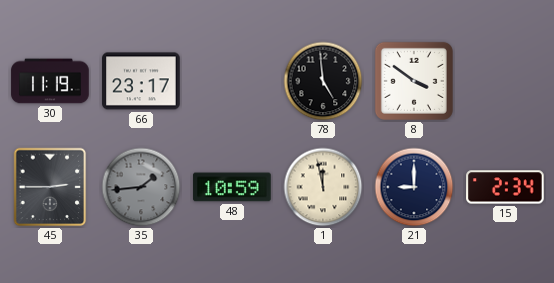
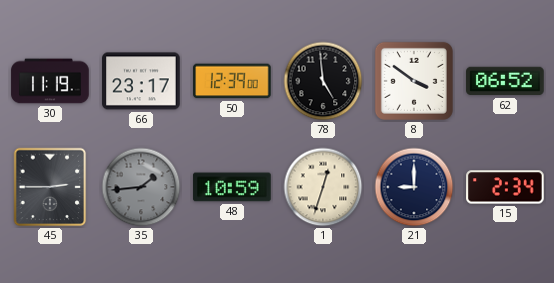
50: none -> 12:39
62: none -> 06:52
1: 11:58 -> 12:33
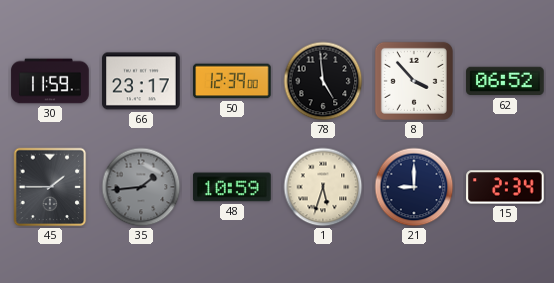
30: 11:19 -> 11:59
8: 3:51 -> 3:53
45: 2:45 -> 1:45
1: 12:33 -> 5:33
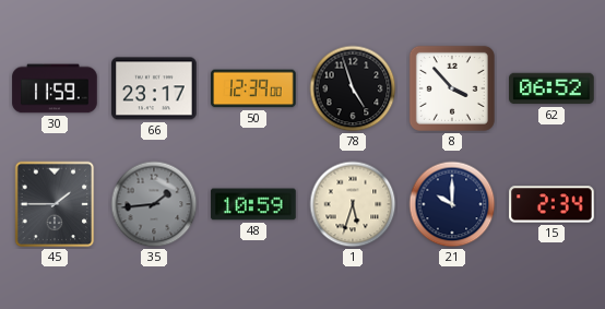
78: 4:59 -> 4:57
21: 9:00 -> 10:00
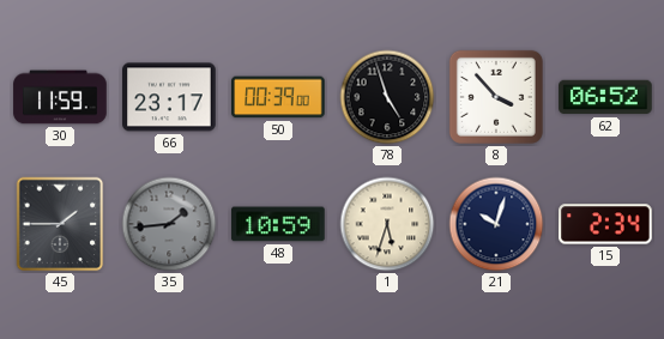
50: 12:39 -> 00:39
21: 10:00 -> 10:03
